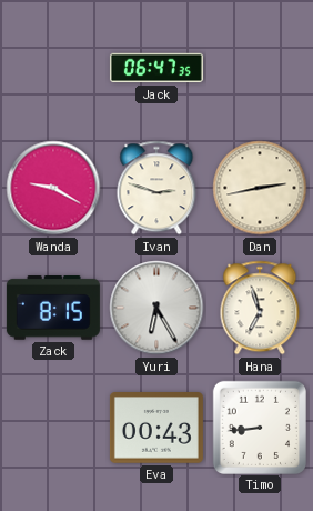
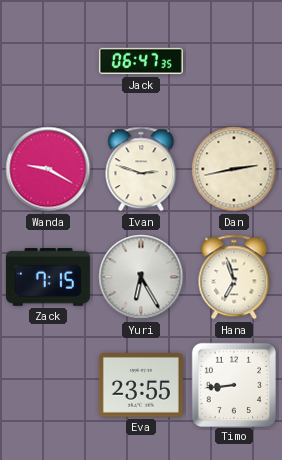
Zack: 8:15 -> 7:15
Eva: 00:43 -> 23:55
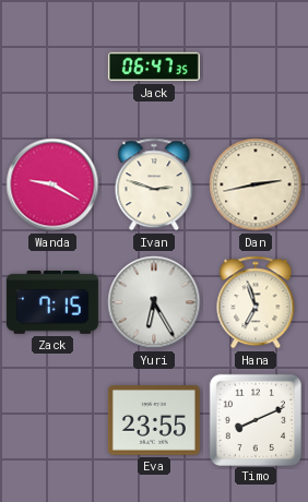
Timo: 8:44 -> 8:11
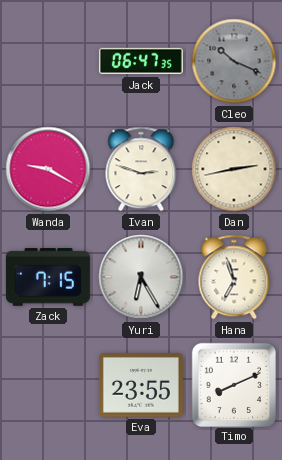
Cleo: none -> 10:19
